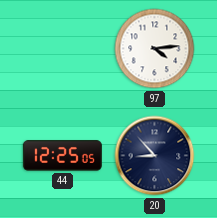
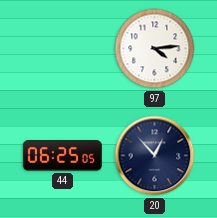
44: 12:25 -> 06:25
20: 8:53 -> 12:53
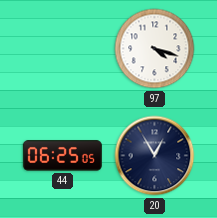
97: 4:14 -> 4:18
20: 12:53 -> 12:55
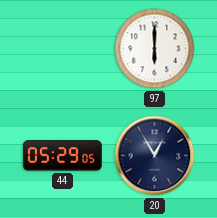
97: 4:18 -> 6:00
44: 06:25 -> 05:29
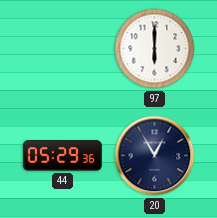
44: 05:29:05 -> 05:29:36
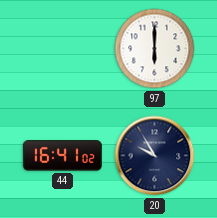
44: 05:29 -> 16:41
20: 12:55 -> 9:55
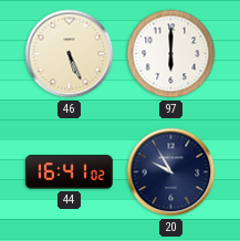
46: none -> 5:26
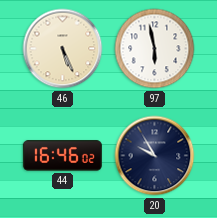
97: 6:00 -> 5:58
44: 16:41 -> 16:46
